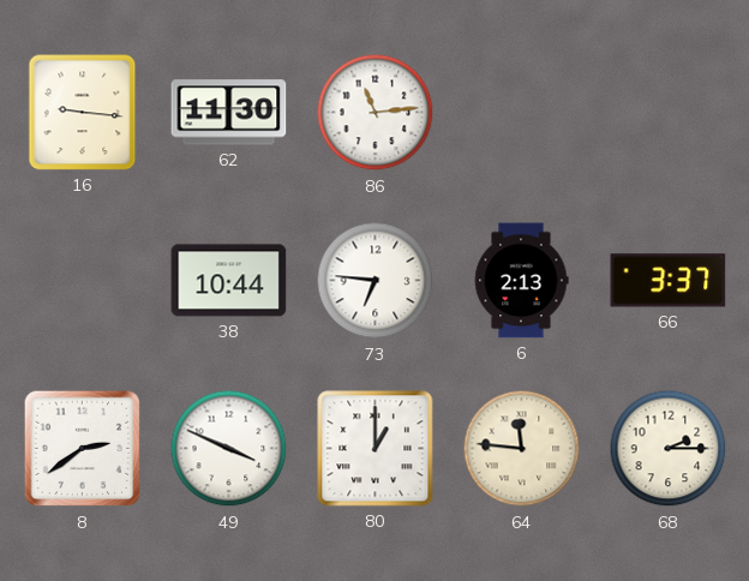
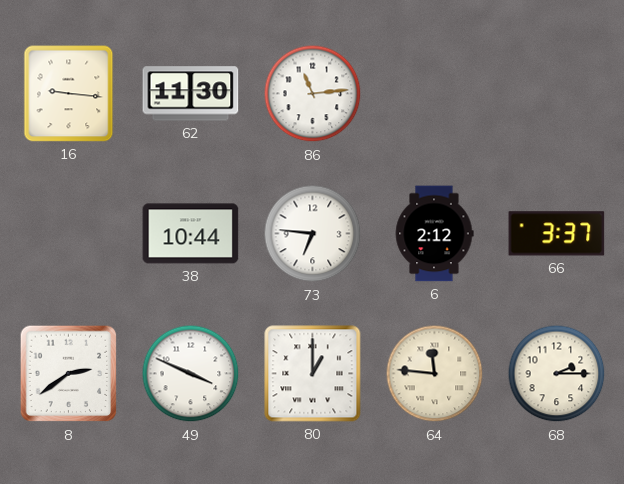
6: 2:13 -> 2:12
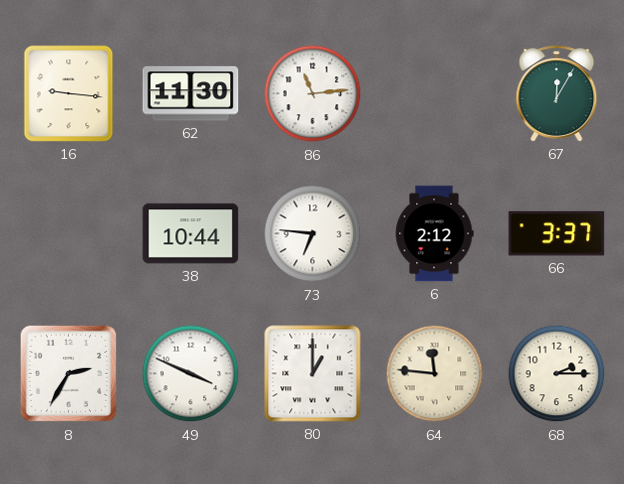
67: none -> 12:05
8: 2:39 -> 2:35
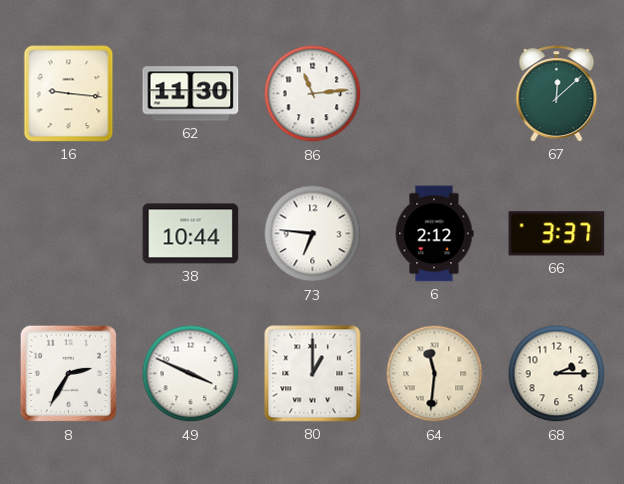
67: 12:05 -> 12:08
64: 11:46 -> 11:31
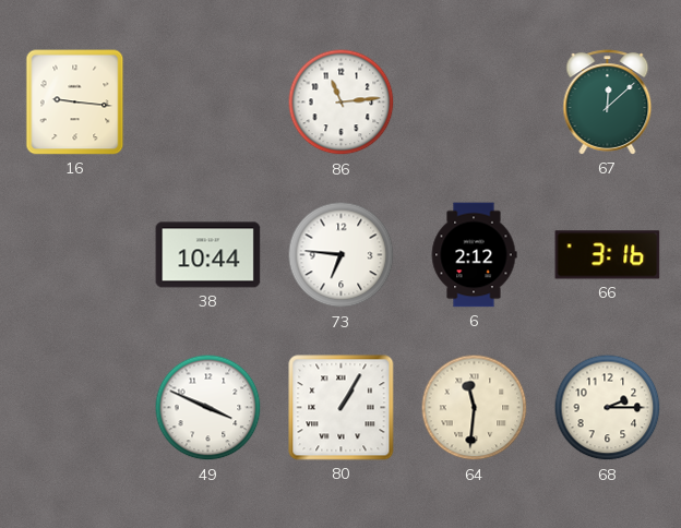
62: 11:30 -> none
66: 3:37 -> 3:16
8: 2:35 -> none
80: 1:00 -> 1:05
